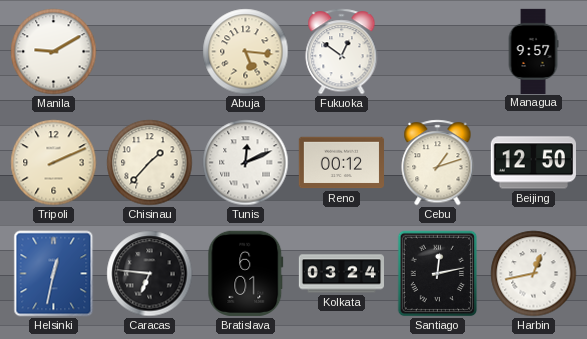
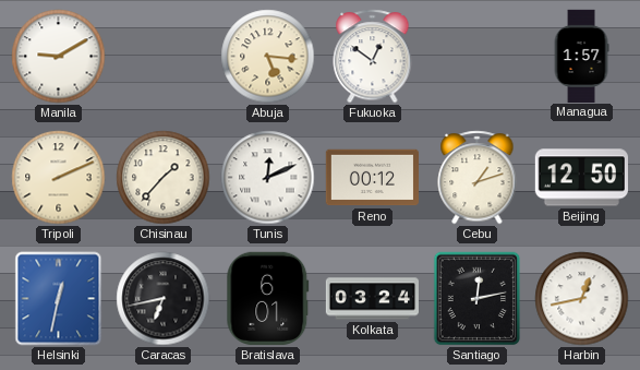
Managua: 9:57 -> 1:57
Caracas: 6:46 -> 6:43
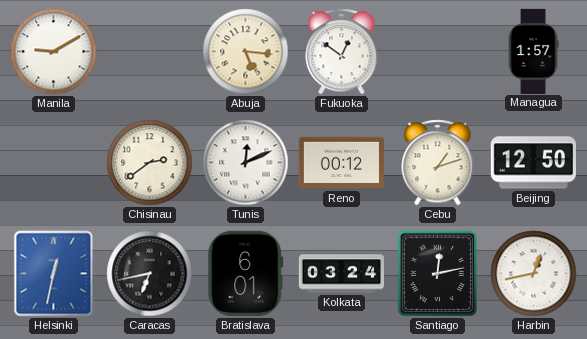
Tripoli: 2:11 -> none
Chisinau: 1:37 -> 2:39
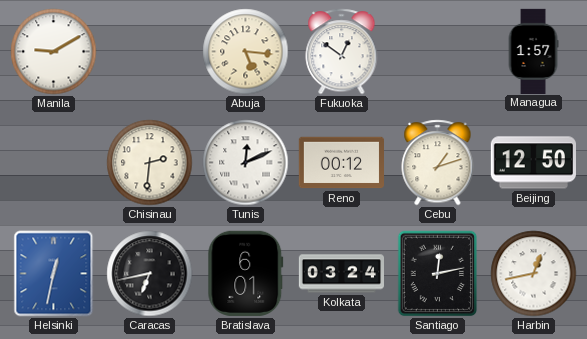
Chisinau: 2:39 -> 2:31
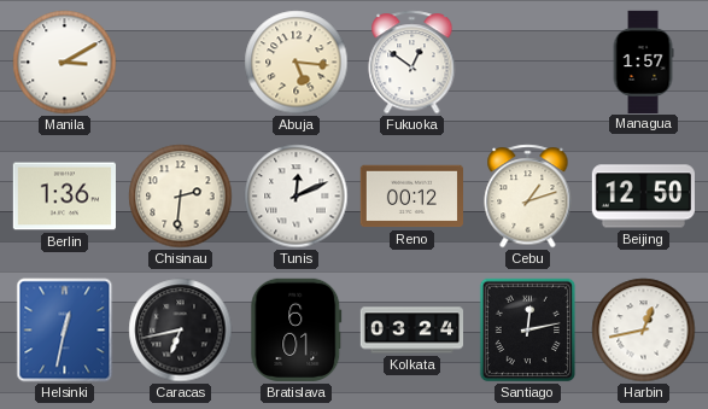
Manila: 9:10 -> 3:10
Berlin: none -> 1:36
